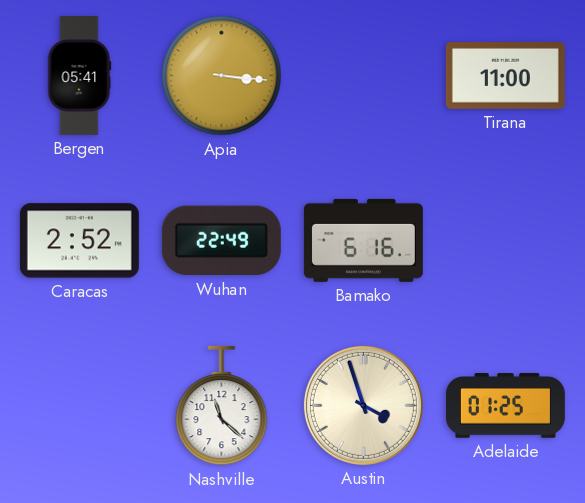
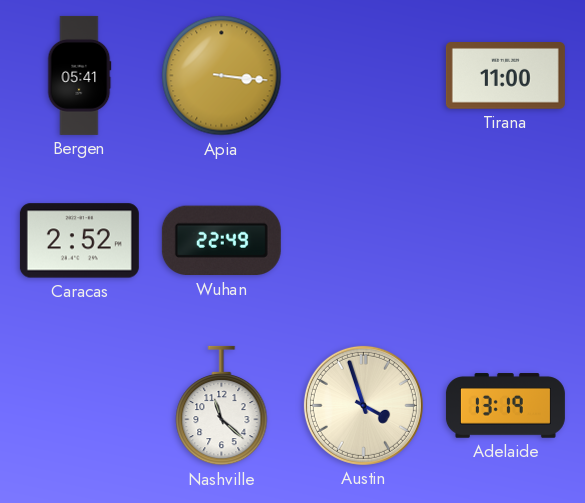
Bamako: 6:16 -> none
Adelaide: 01:25 -> 13:19
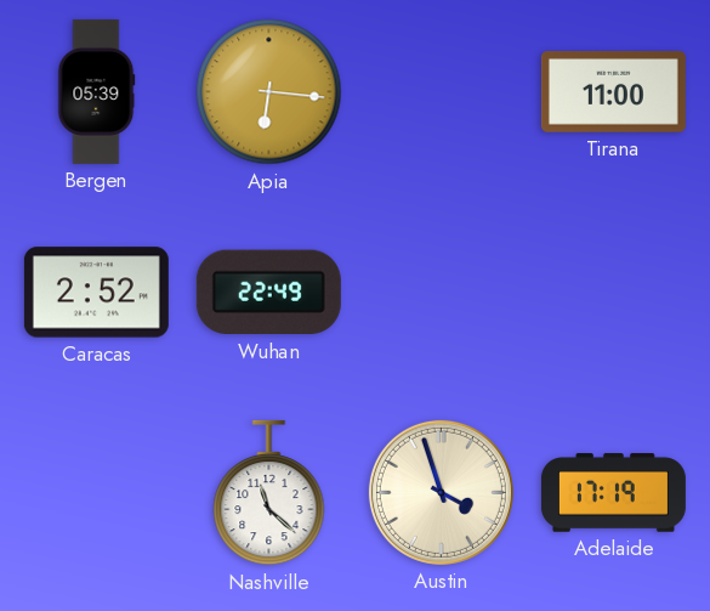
Bergen: 05:41 -> 05:39
Apia: 3:16 -> 6:16
Adelaide: 13:19 -> 17:19
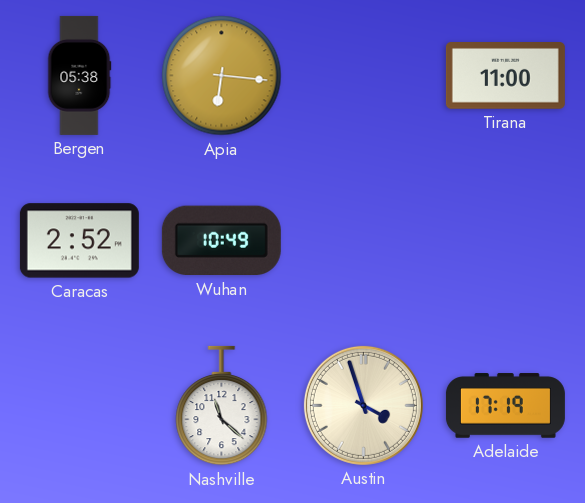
Bergen: 05:39 -> 05:38
Wuhan: 22:49 -> 10:49
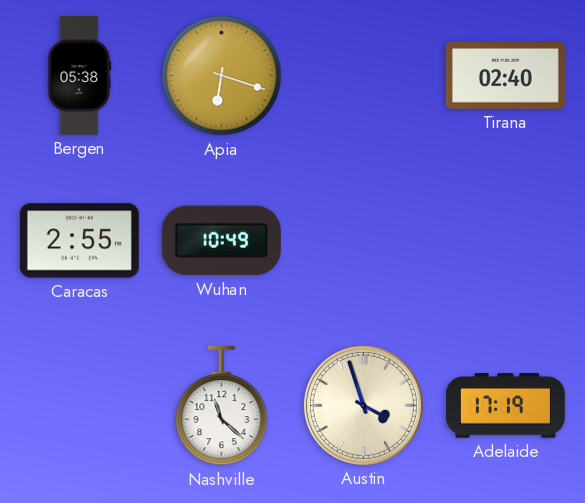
Apia: 6:16 -> 6:18
Tirana: 11:00 -> 02:40
Caracas: 2:52 -> 2:55
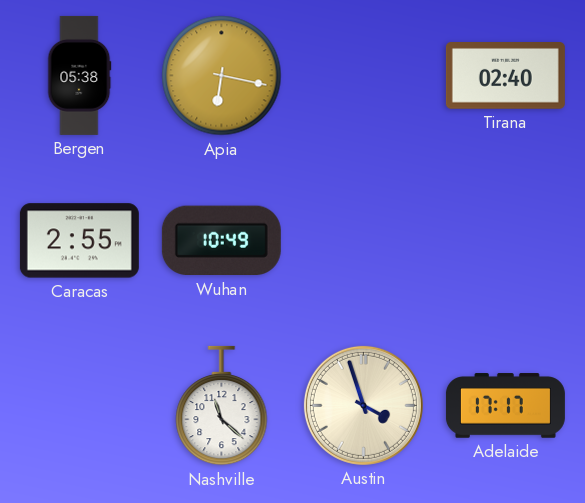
Apia: 6:18 -> 6:17
Adelaide: 17:19 -> 17:17
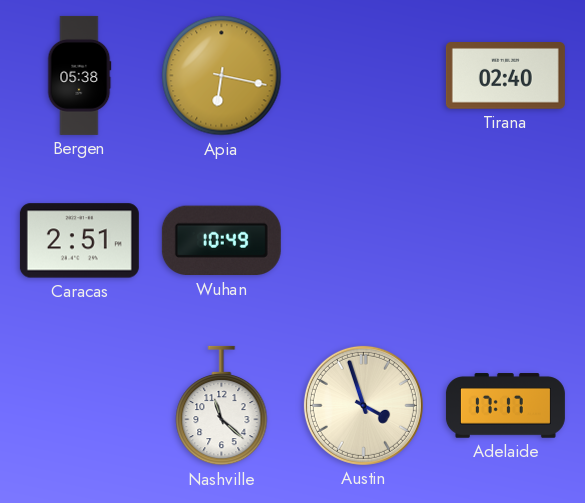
Caracas: 2:55 -> 2:51
